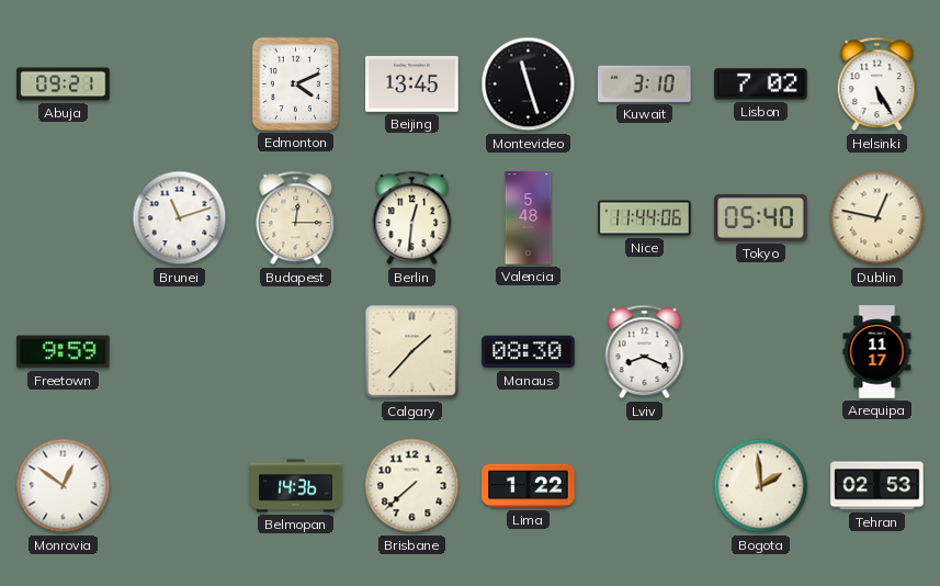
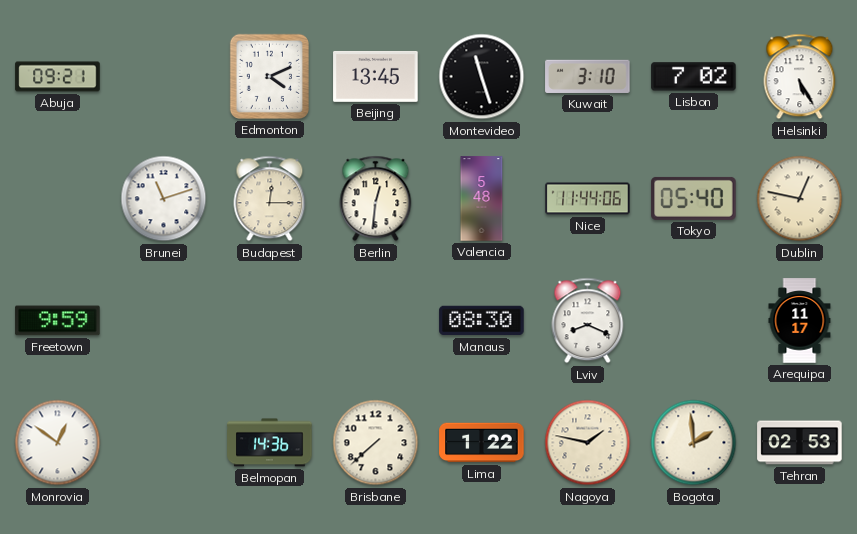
Calgary: 1:37 -> none
Nagoya: none -> 1:47
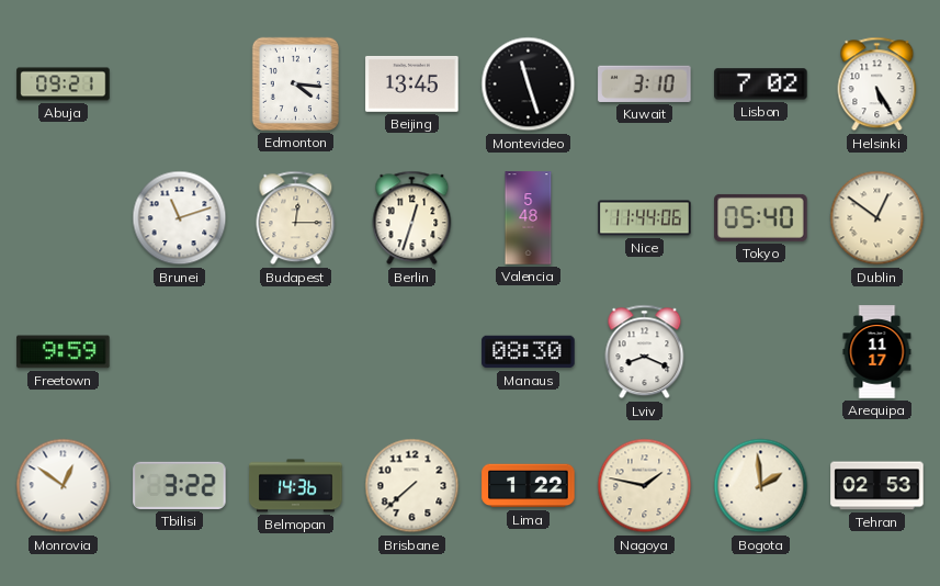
Edmonton: 4:11 -> 4:16
Berlin: 12:31 -> 12:33
Dublin: 12:47 -> 12:51
Tbilisi: none -> 3:22
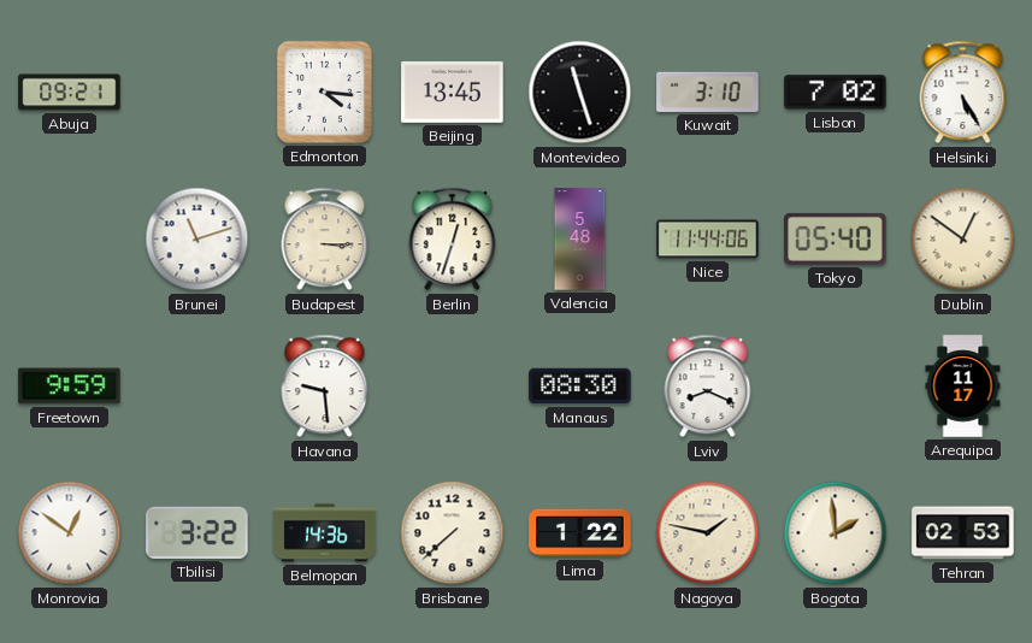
Budapest: 12:15 -> 3:15
Havana: none -> 9:29
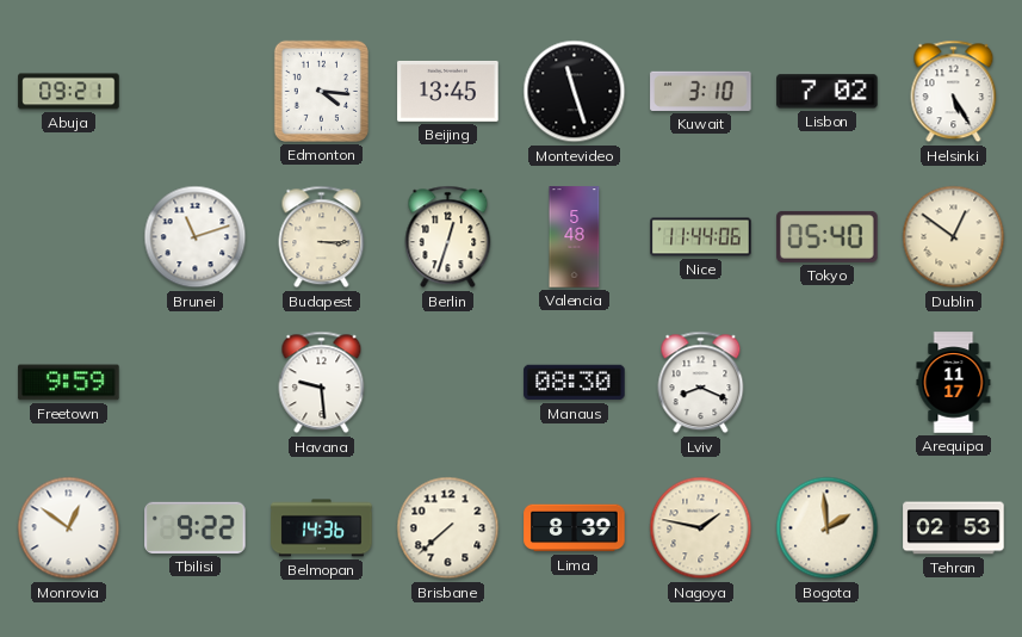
Tbilisi: 3:22 -> 9:22
Lima: 1:22 -> 8:39
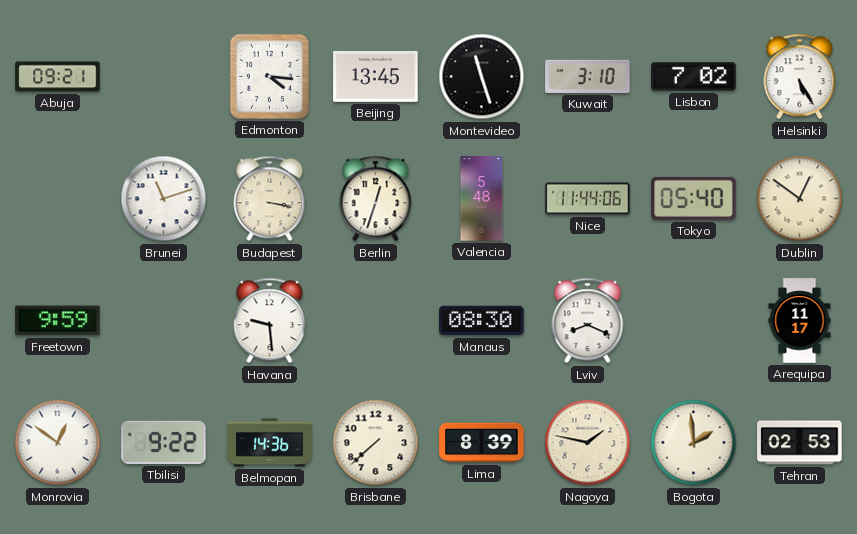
Budapest: 3:15 -> 3:17
